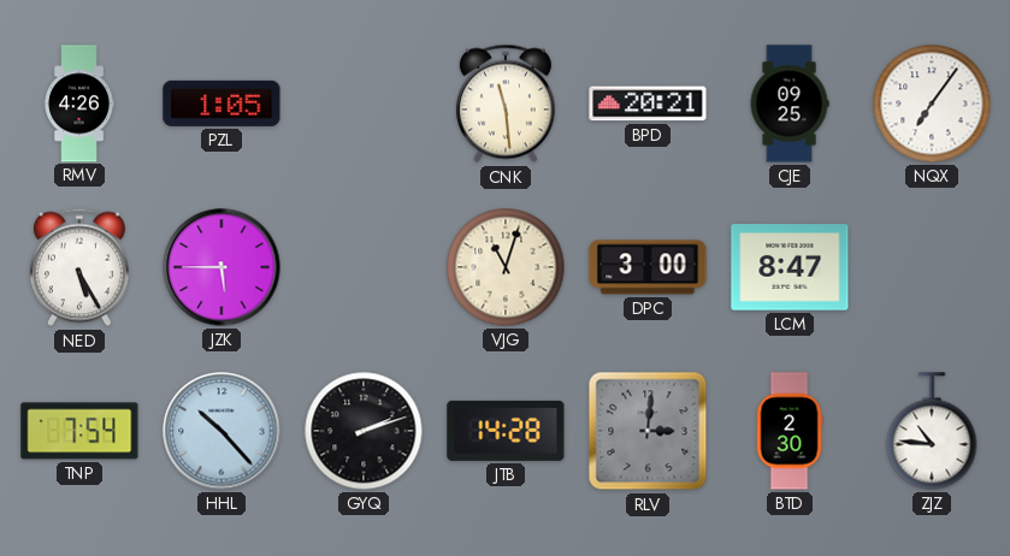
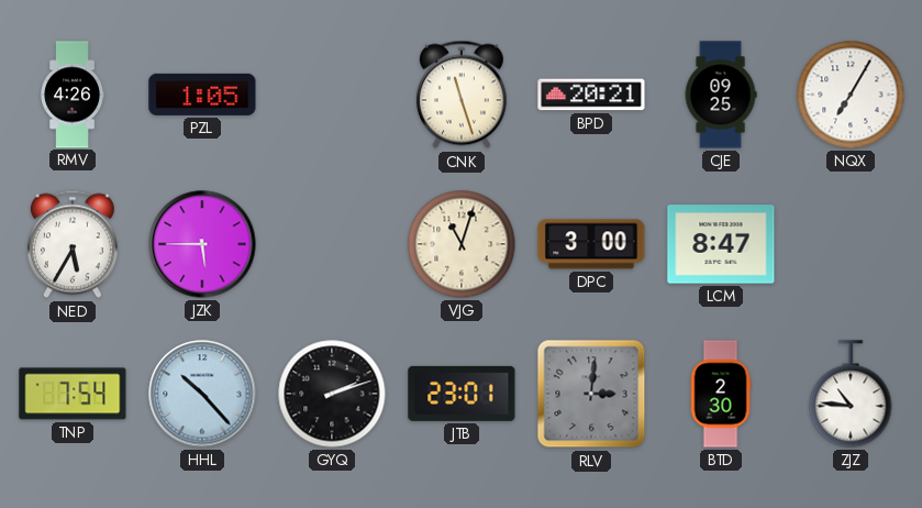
CNK: 11:29 -> 11:27
NQX: 7:06 -> 7:05
NED: 5:25 -> 5:35
JTB: 14:28 -> 23:01
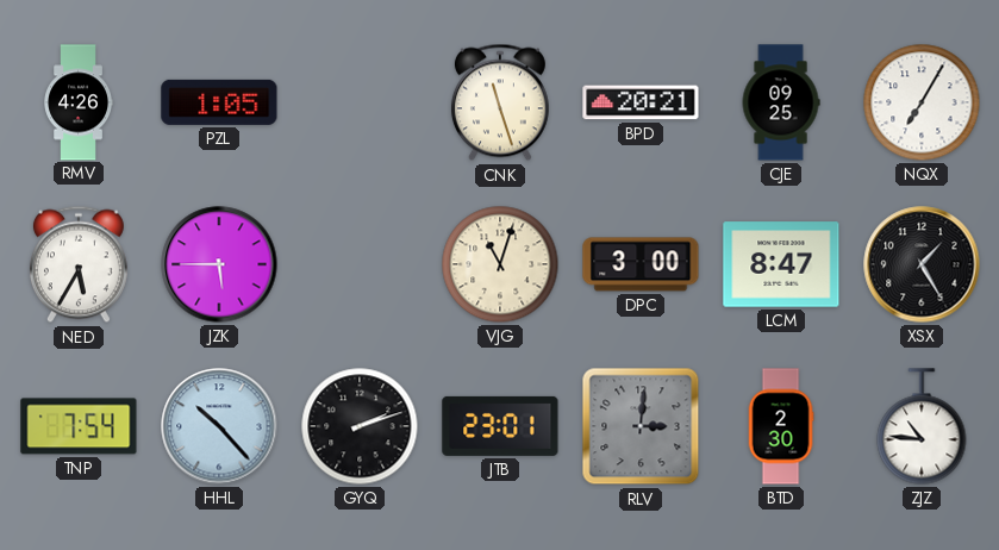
XSX: none -> 1:25
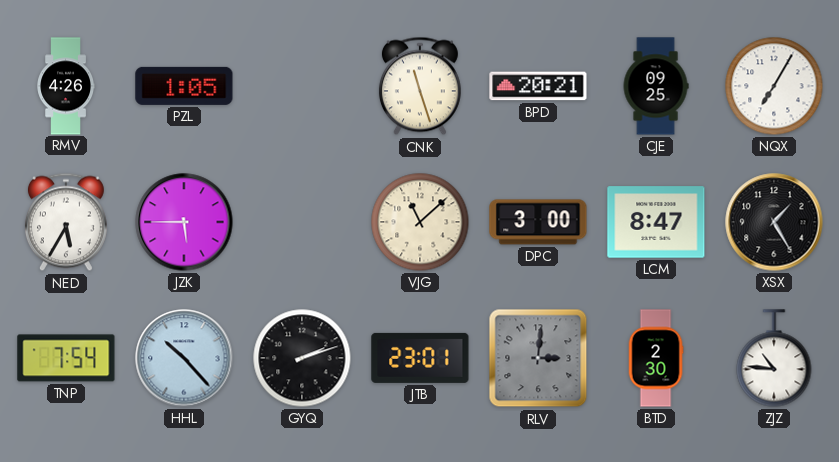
VJG: 11:03 -> 11:08
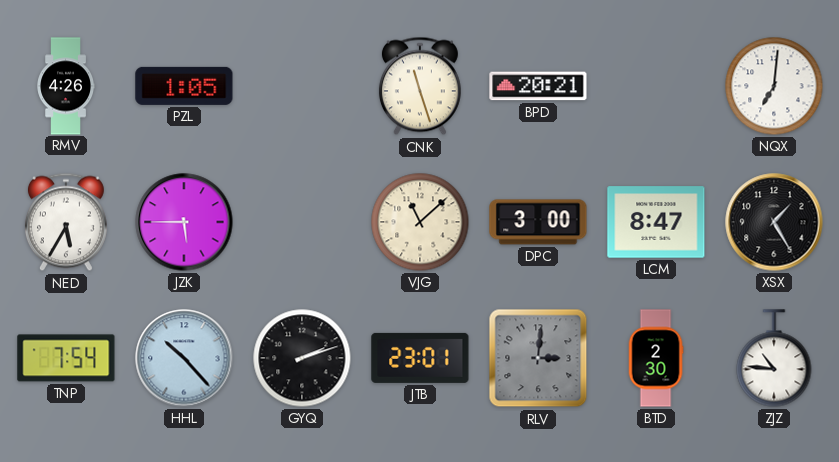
CJE: 09:25 -> none
NQX: 7:05 -> 7:01
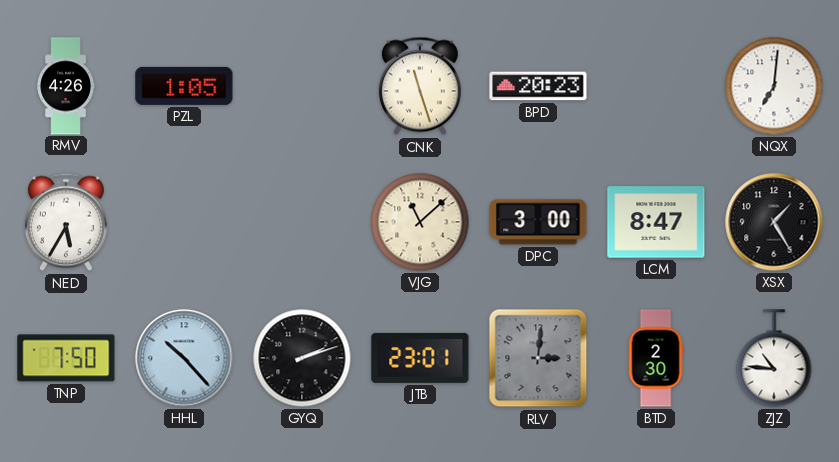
BPD: 20:21 -> 20:23
JZK: 5:45 -> none
TNP: 7:54 -> 7:50
